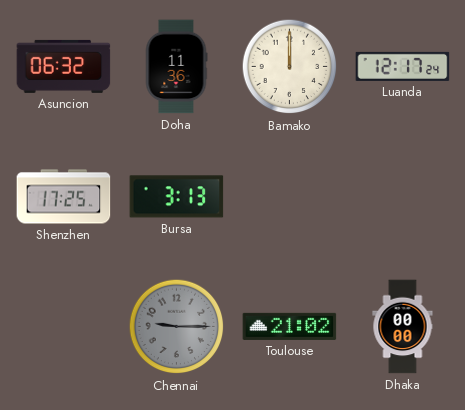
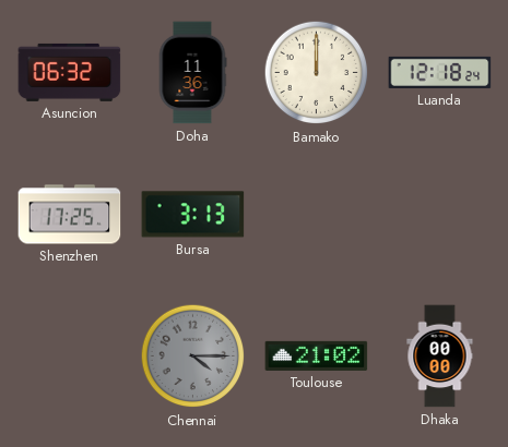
Luanda: 12:17 -> 12:18
Chennai: 9:15 -> 4:15
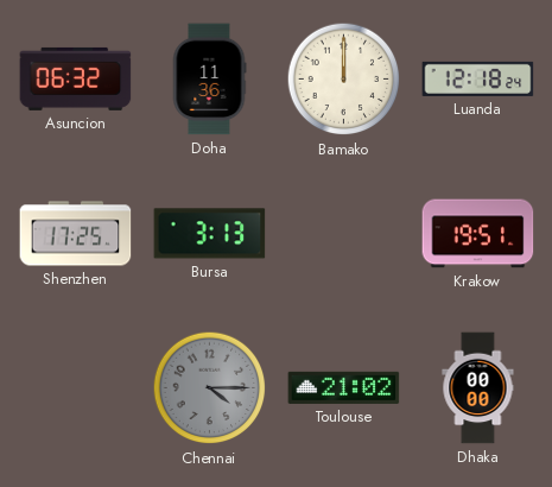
Krakow: none -> 19:51
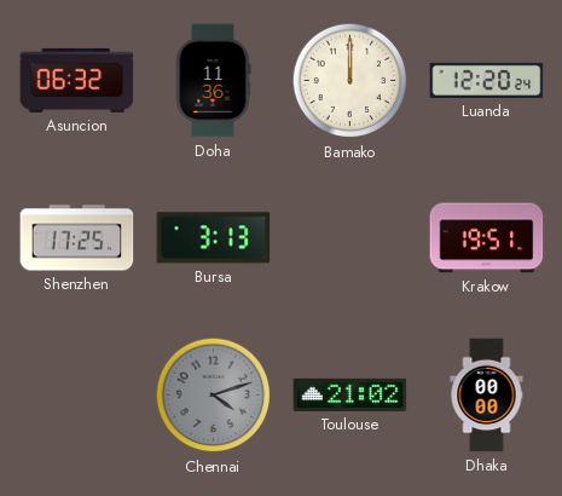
Luanda: 12:18 -> 12:20
Chennai: 4:15 -> 4:12
